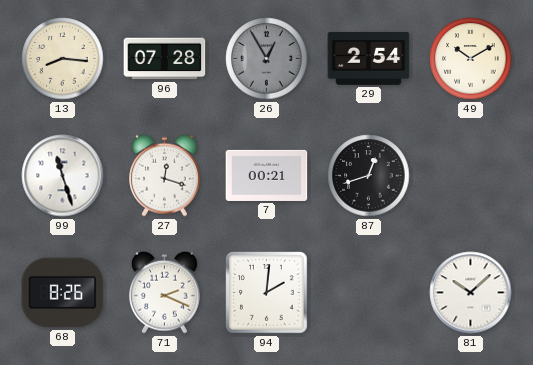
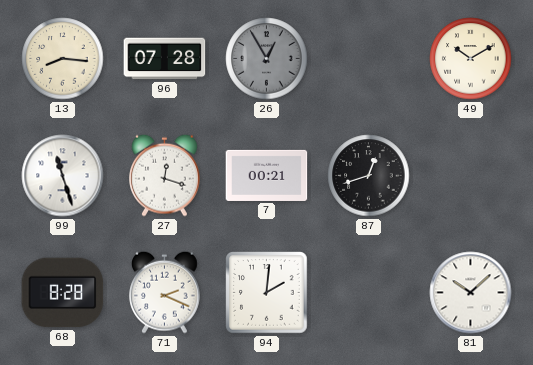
29: 2:54 -> none
68: 8:26 -> 8:28
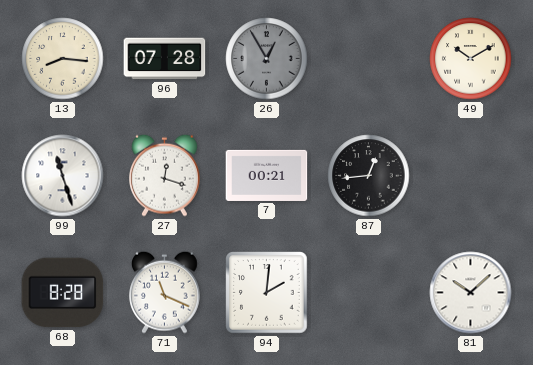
87: 12:42 -> 12:44
71: 2:19 -> 11:19
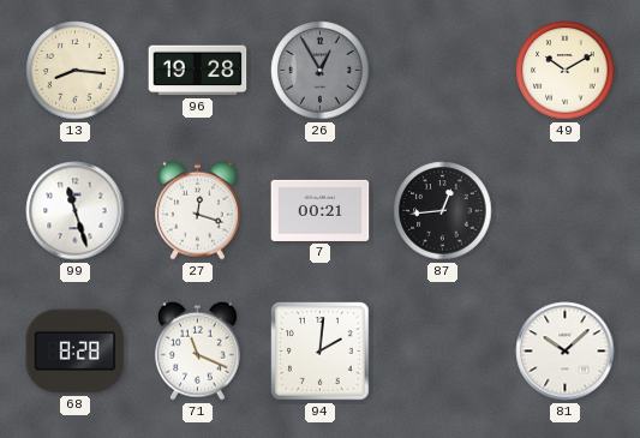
96: 07:28 -> 19:28
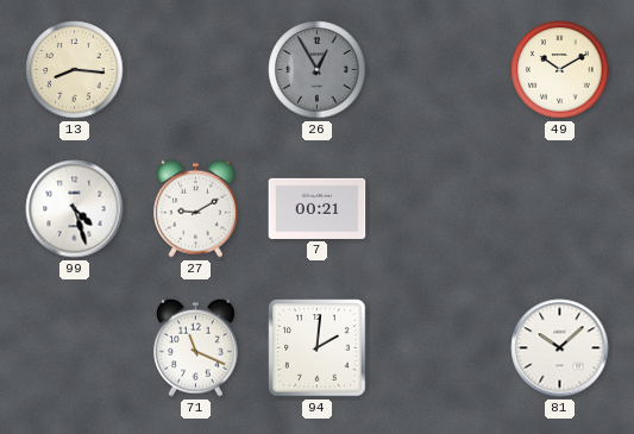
96: 19:28 -> none
99: 11:27 -> 4:27
27: 12:18 -> 9:10
87: 12:44 -> none
68: 8:28 -> none
